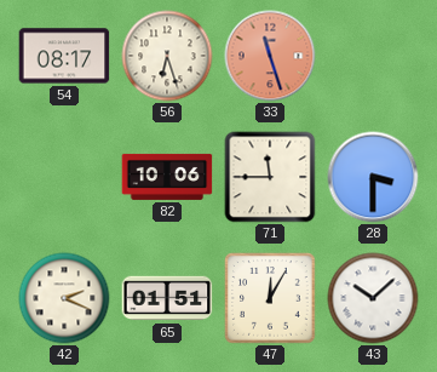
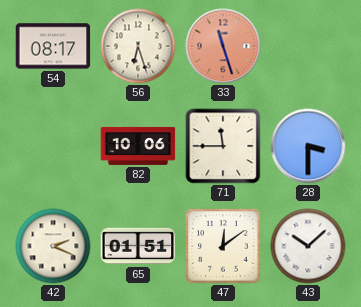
47: 12:05 -> 12:09
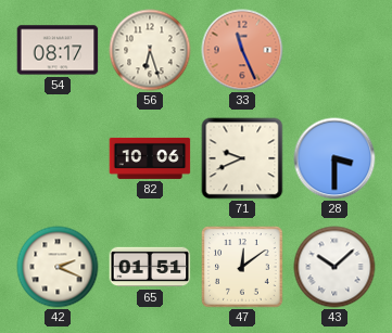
33: 11:27 -> 11:26
71: 11:45 -> 9:41
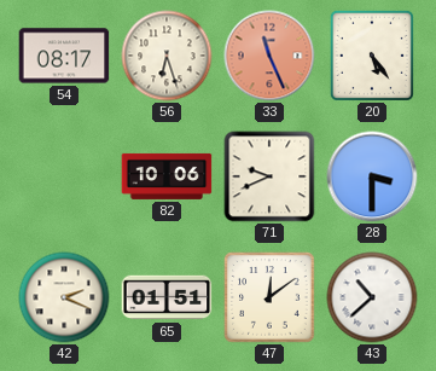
20: none -> 5:24
43: 10:08 -> 10:38
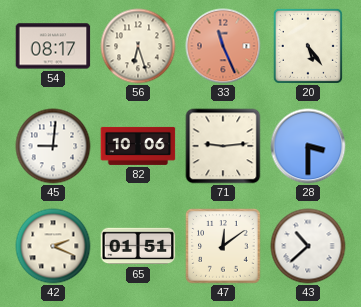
45: none -> 9:01
71: 9:41 -> 9:14
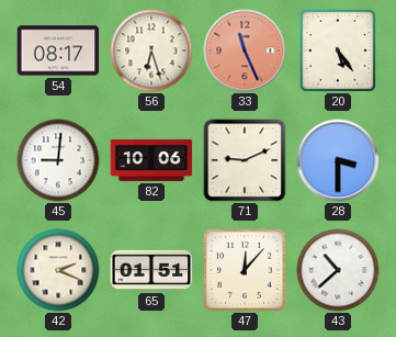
71: 9:14 -> 9:11
47: 12:09 -> 12:07
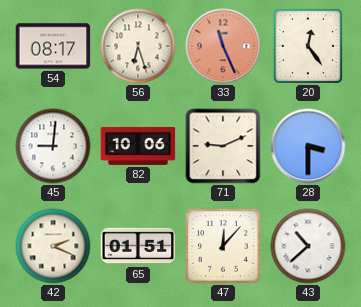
20: 5:24 -> 12:24
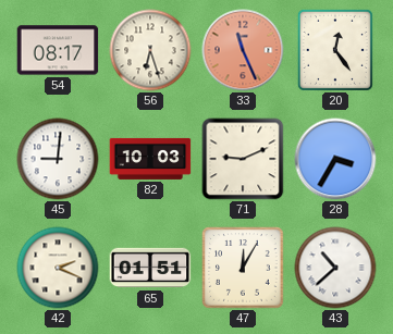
82: 10:06 -> 10:03
28: 3:30 -> 3:35
47: 12:07 -> 12:05
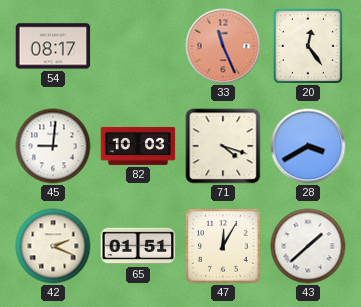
56: 6:27 -> none
71: 9:11 -> 4:18
28: 3:35 -> 3:40
43: 10:38 -> 1:38
